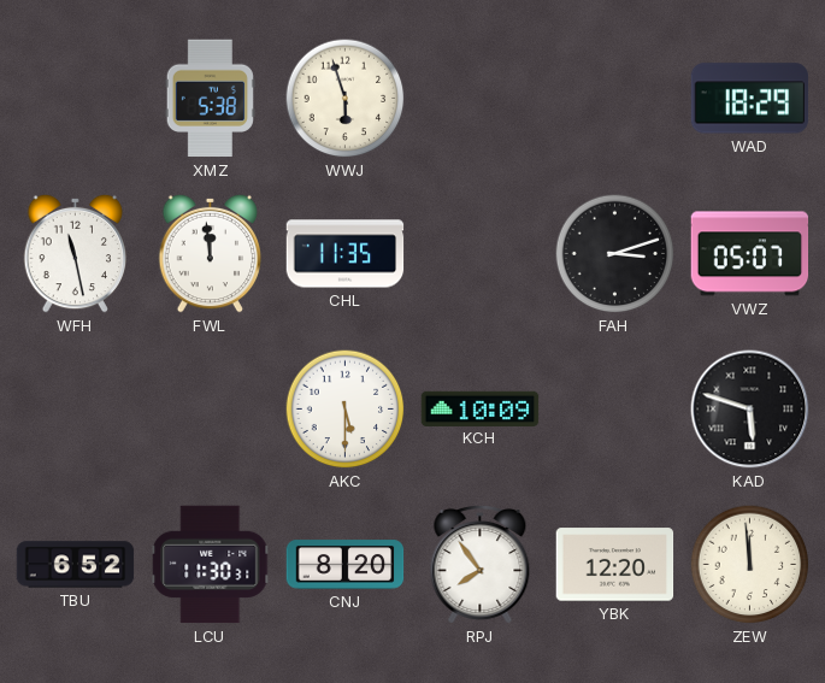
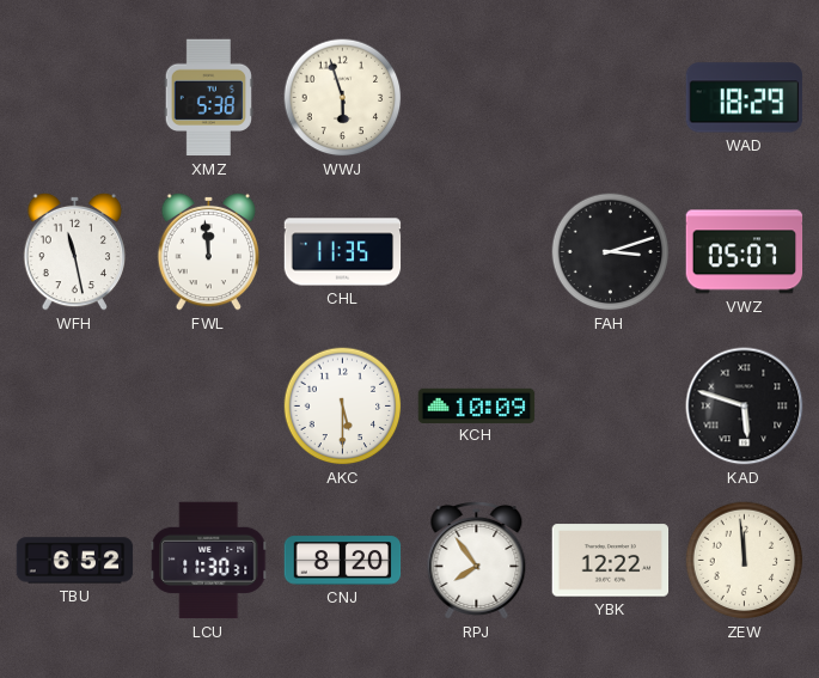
YBK: 12:20 -> 12:22
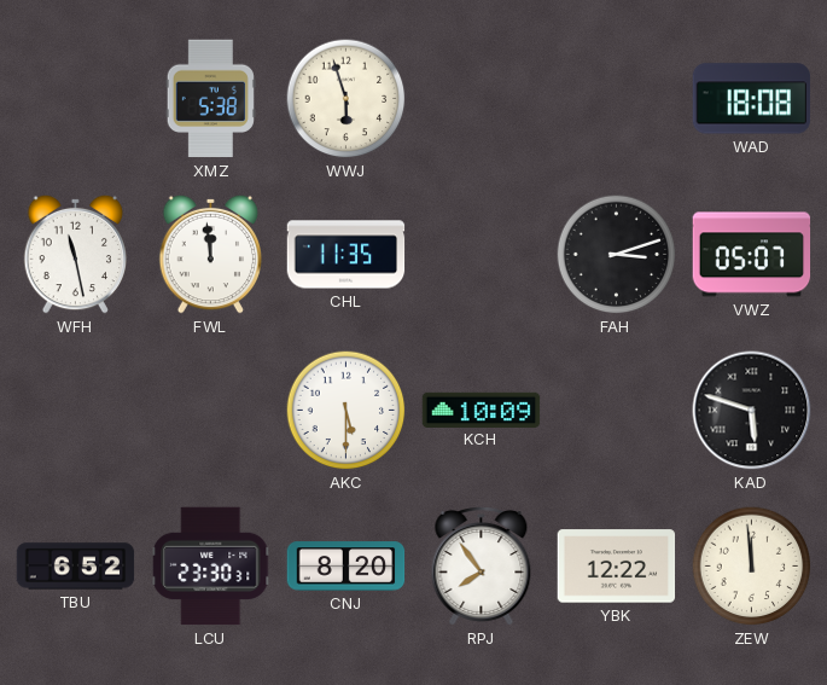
WAD: 18:29 -> 18:08
LCU: 11:30 -> 23:30
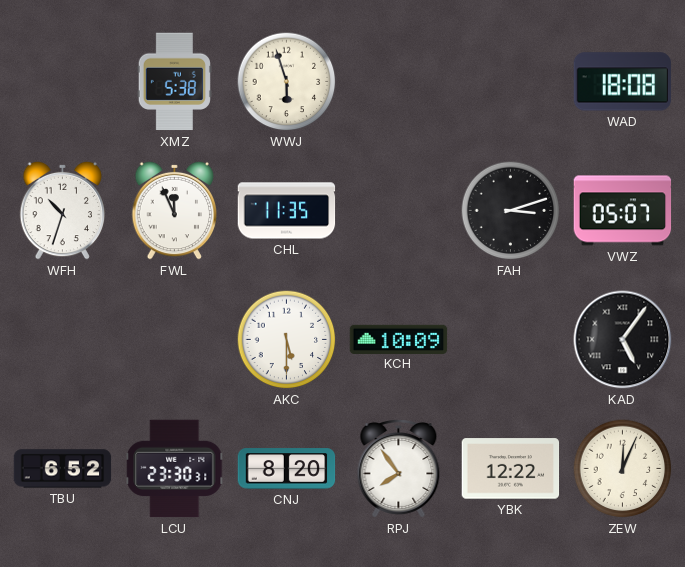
WFH: 11:28 -> 10:33
FWL: 11:59 -> 11:56
KAD: 5:48 -> 5:06
ZEW: 11:59 -> 12:04
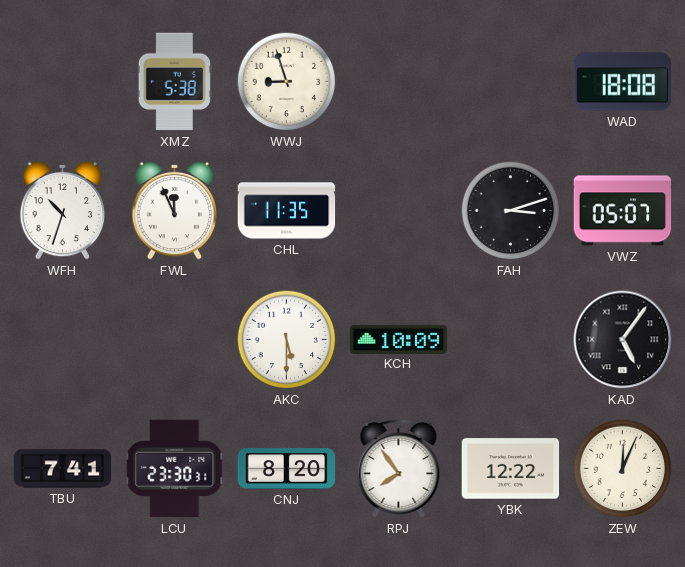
WWJ: 5:57 -> 8:57
TBU: 6:52 -> 7:41
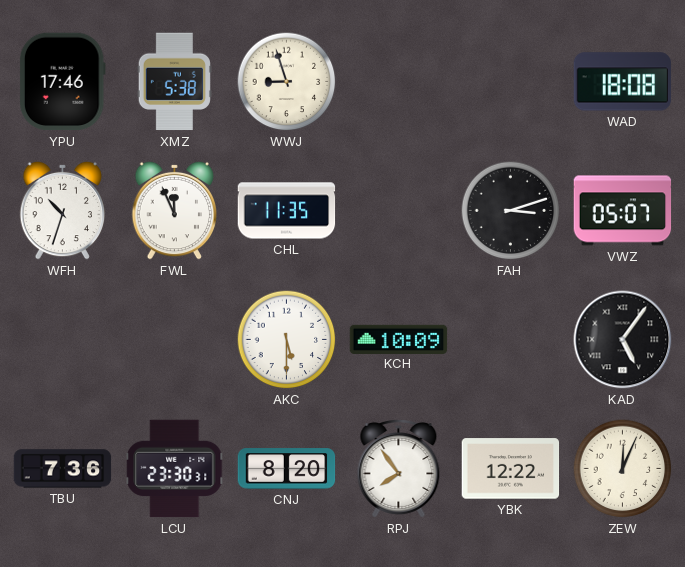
YPU: none -> 17:46
TBU: 7:41 -> 7:36
